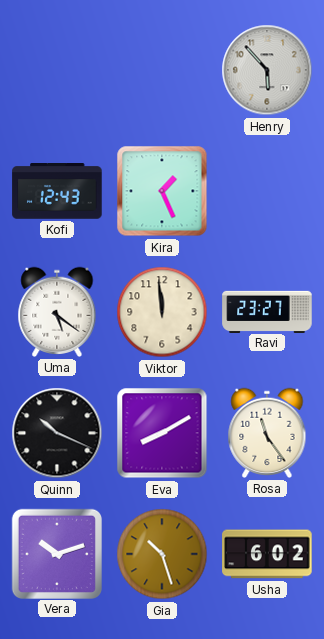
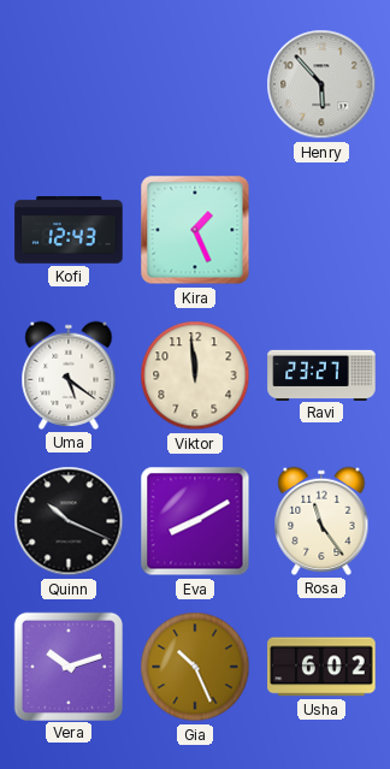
Gia: 10:27 -> 10:26
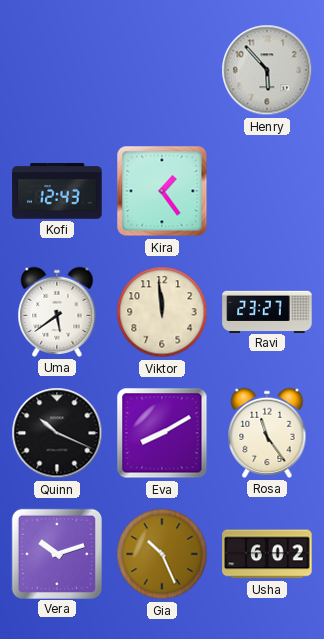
Kira: 1:26 -> 1:24
Uma: 5:21 -> 5:39
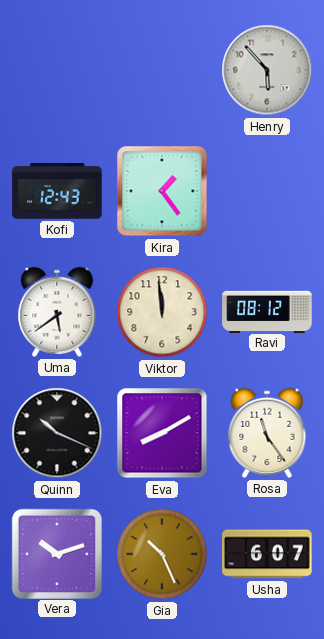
Ravi: 23:27 -> 08:12
Usha: 6:02 -> 6:07
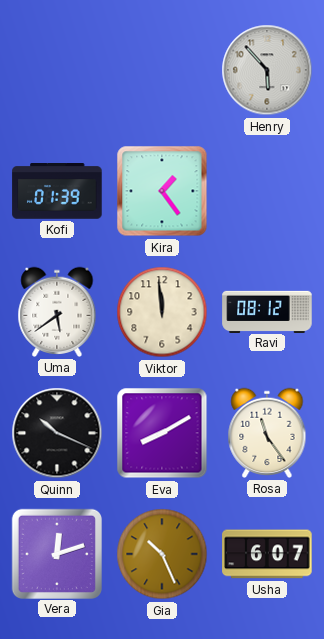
Kofi: 12:43 -> 01:39
Vera: 10:12 -> 12:12
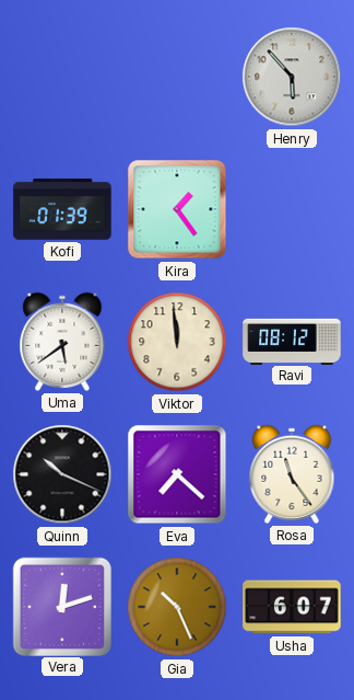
Eva: 8:10 -> 7:22
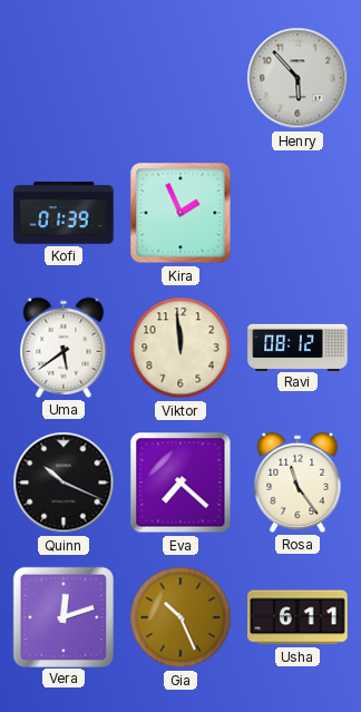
Kira: 1:24 -> 1:56
Usha: 6:07 -> 6:11
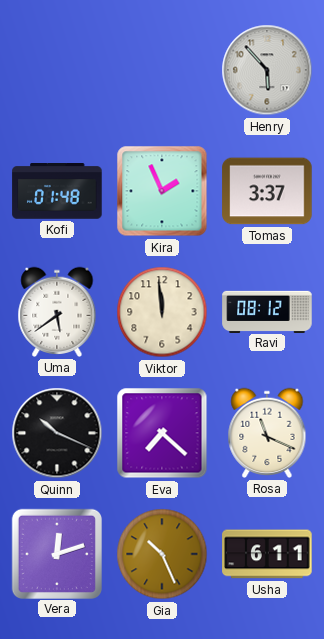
Kofi: 01:39 -> 01:48
Tomas: none -> 3:37
Rosa: 11:24 -> 11:19
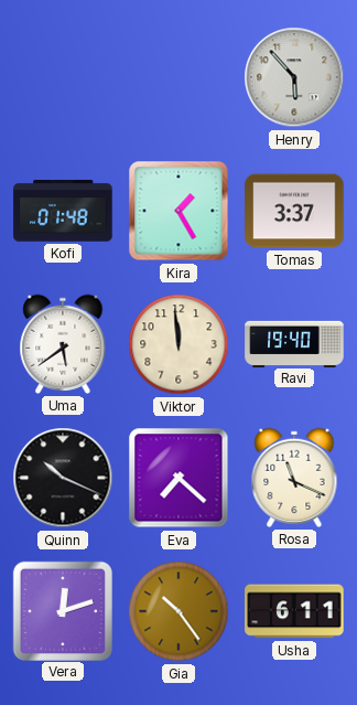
Kira: 1:56 -> 1:25
Ravi: 08:12 -> 19:40
Gia: 10:26 -> 10:24
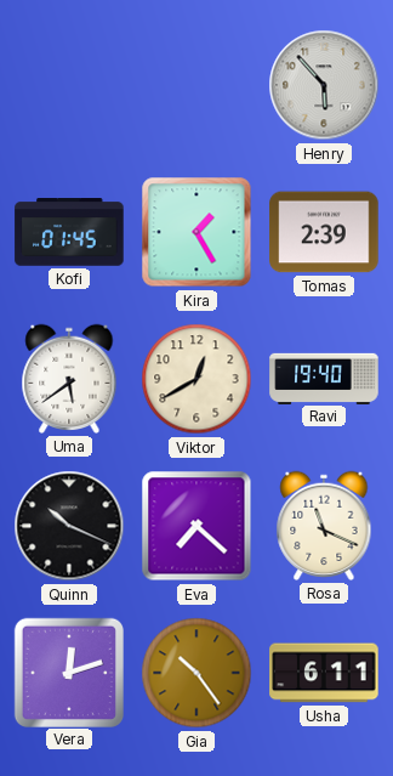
Kofi: 01:48 -> 01:45
Tomas: 3:37 -> 2:39
Viktor: 11:59 -> 12:40
